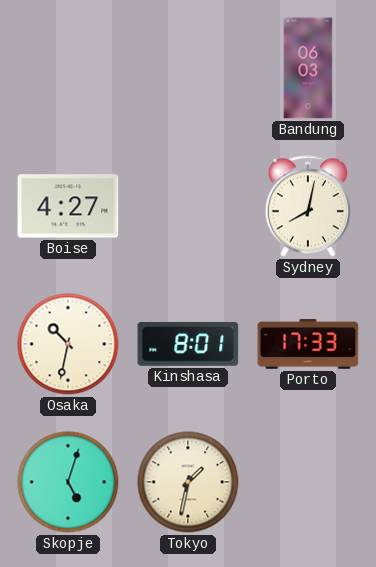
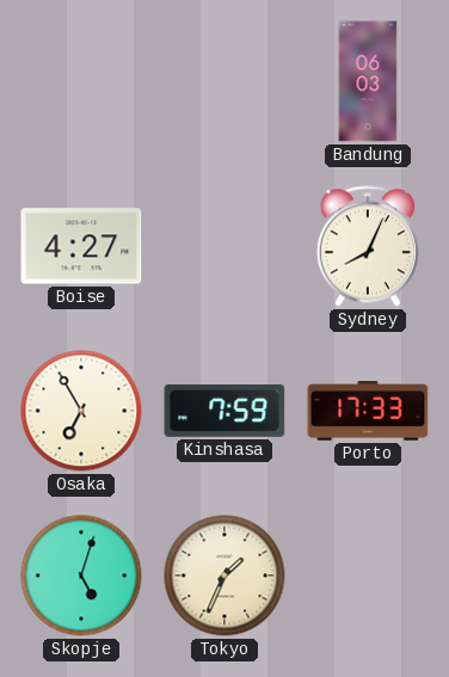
Sydney: 8:02 -> 8:04
Osaka: 10:32 -> 6:55
Kinshasa: 8:01 -> 7:59
Tokyo: 1:32 -> 1:34
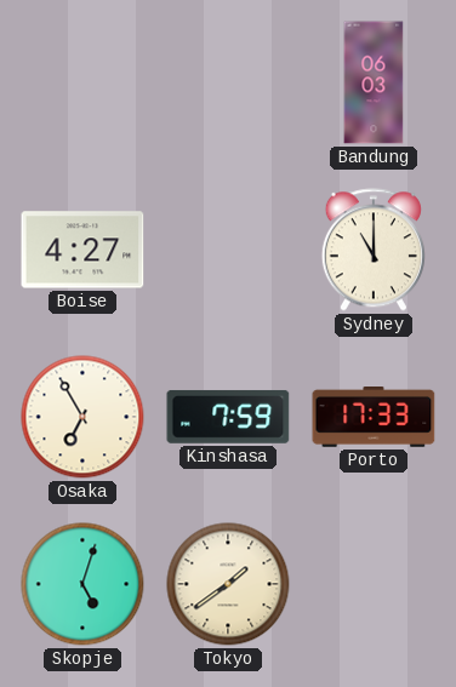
Sydney: 8:04 -> 11:00
Tokyo: 1:34 -> 1:39
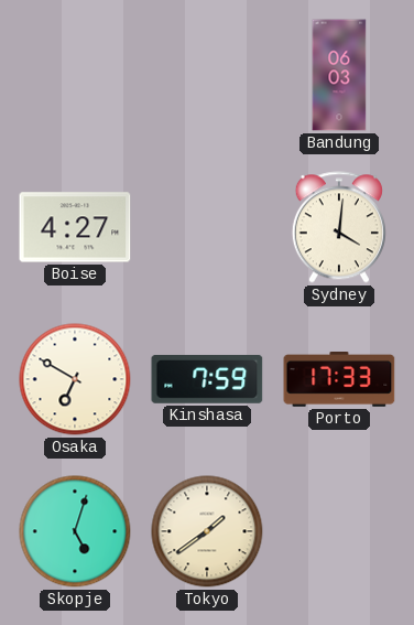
Sydney: 11:00 -> 4:01
Osaka: 6:55 -> 6:50
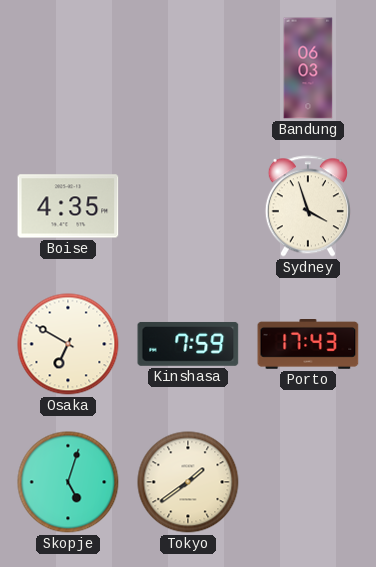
Boise: 4:27 -> 4:35
Sydney: 4:01 -> 3:57
Porto: 17:33 -> 17:43
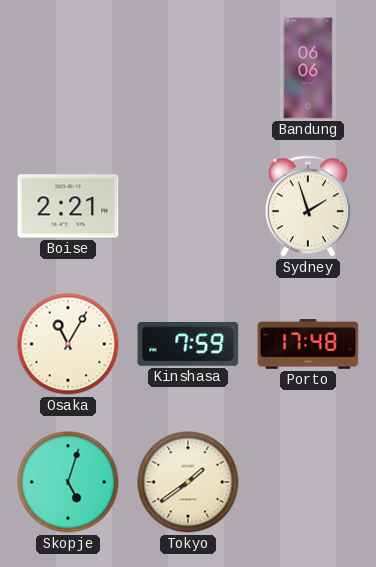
Bandung: 06:03 -> 06:06
Boise: 4:35 -> 2:21
Sydney: 3:57 -> 1:57
Osaka: 6:50 -> 11:05
Porto: 17:43 -> 17:48
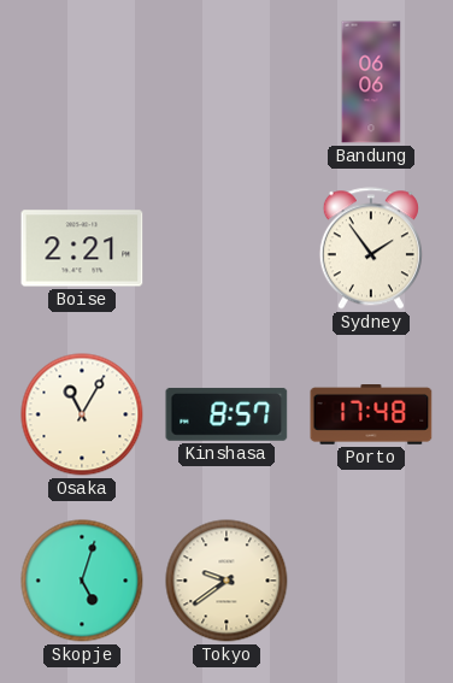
Sydney: 1:57 -> 1:54
Kinshasa: 7:59 -> 8:57
Tokyo: 1:39 -> 9:39
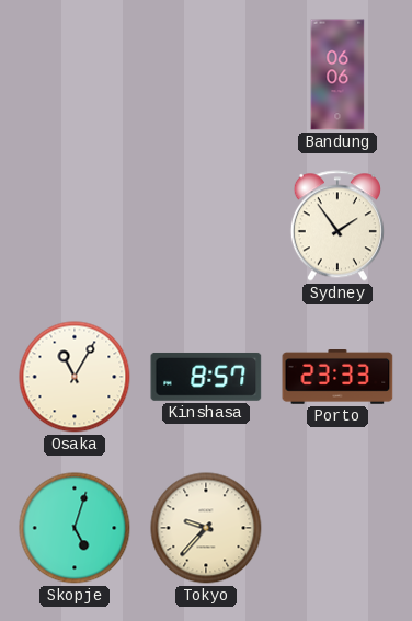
Boise: 2:21 -> none
Porto: 17:48 -> 23:33
Tokyo: 9:39 -> 9:37
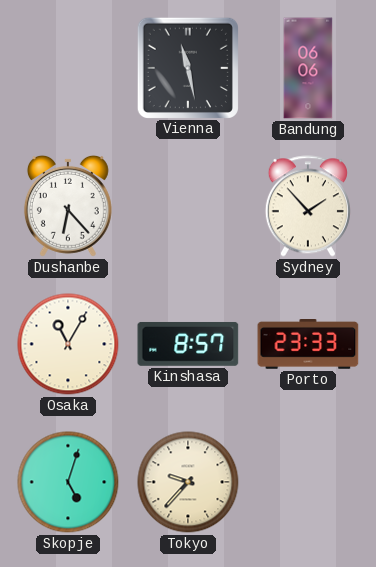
Vienna: none -> 11:28
Dushanbe: none -> 6:23
Sydney: 1:54 -> 1:53
